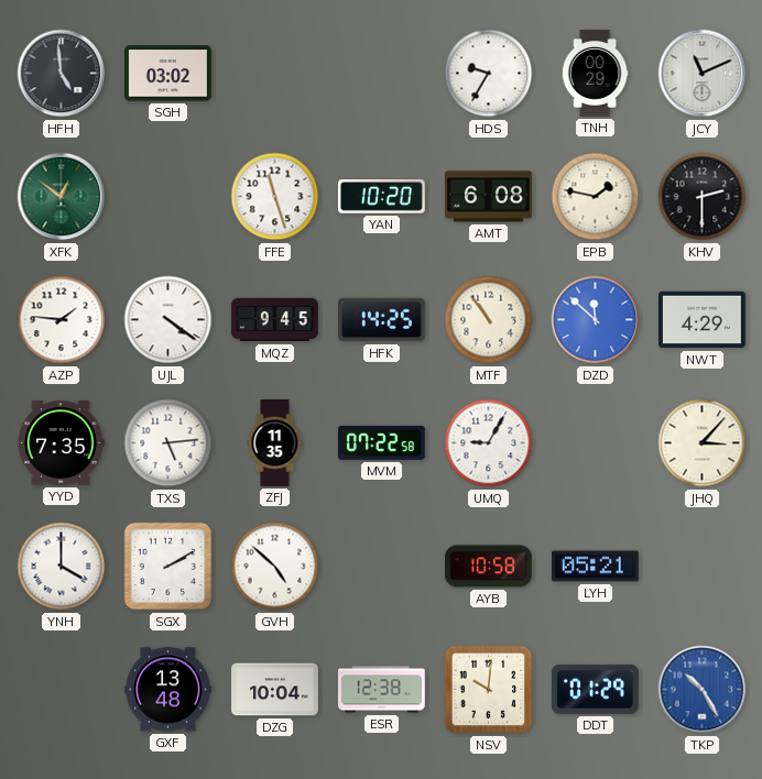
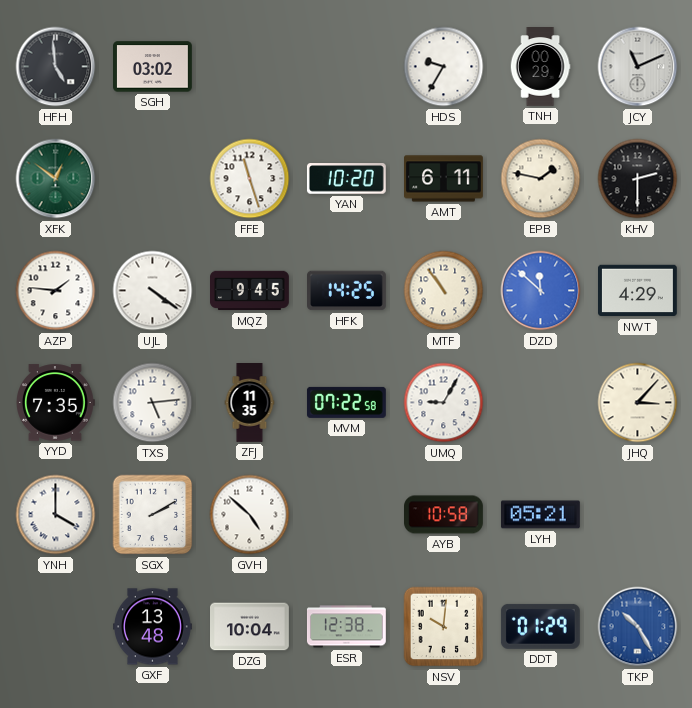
AMT: 6:08 -> 6:11
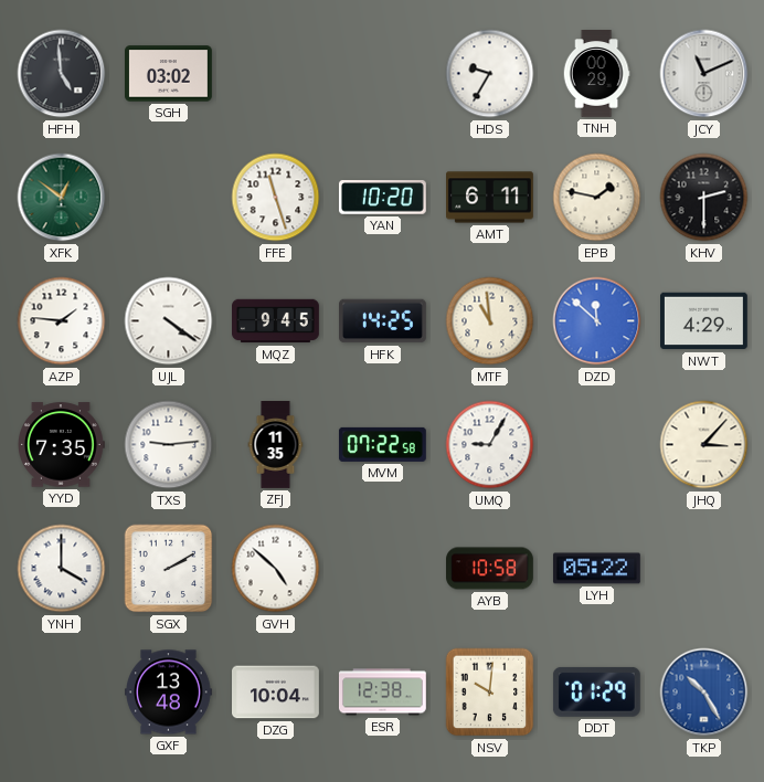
MTF: 10:54 -> 10:59
TXS: 5:14 -> 9:14
LYH: 05:21 -> 05:22
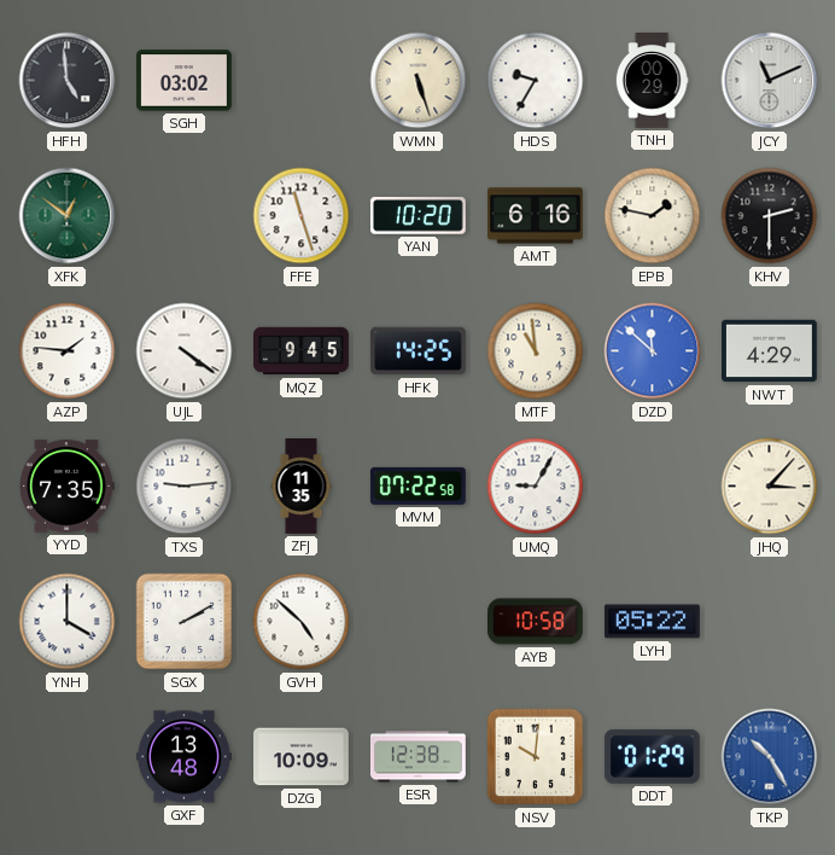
WMN: none -> 5:27
AMT: 6:11 -> 6:16
DZG: 10:04 -> 10:09
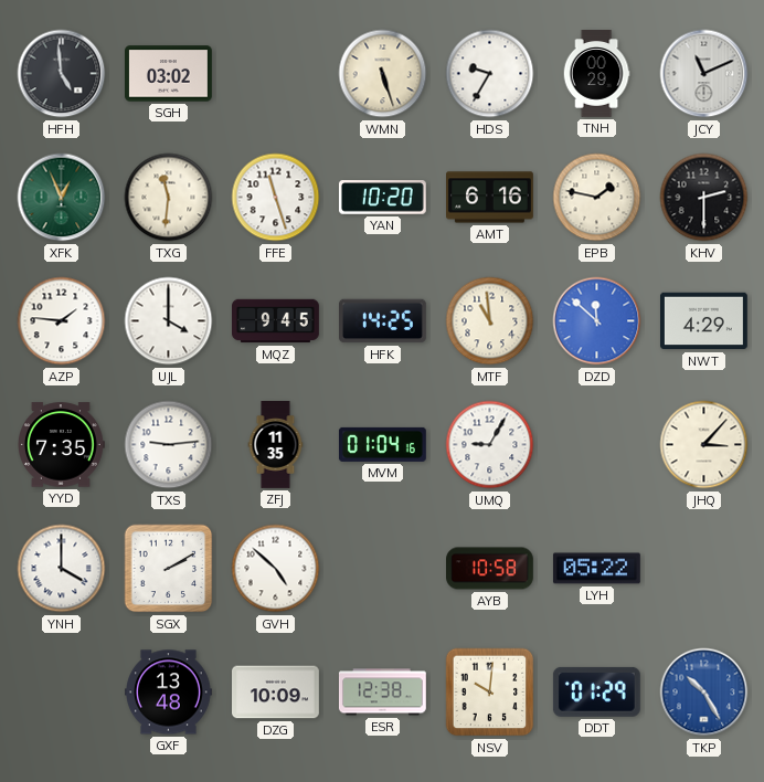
XFK: 12:51 -> 12:56
TXG: none -> 11:31
UJL: 4:21 -> 4:00
MVM: 07:22 -> 01:04
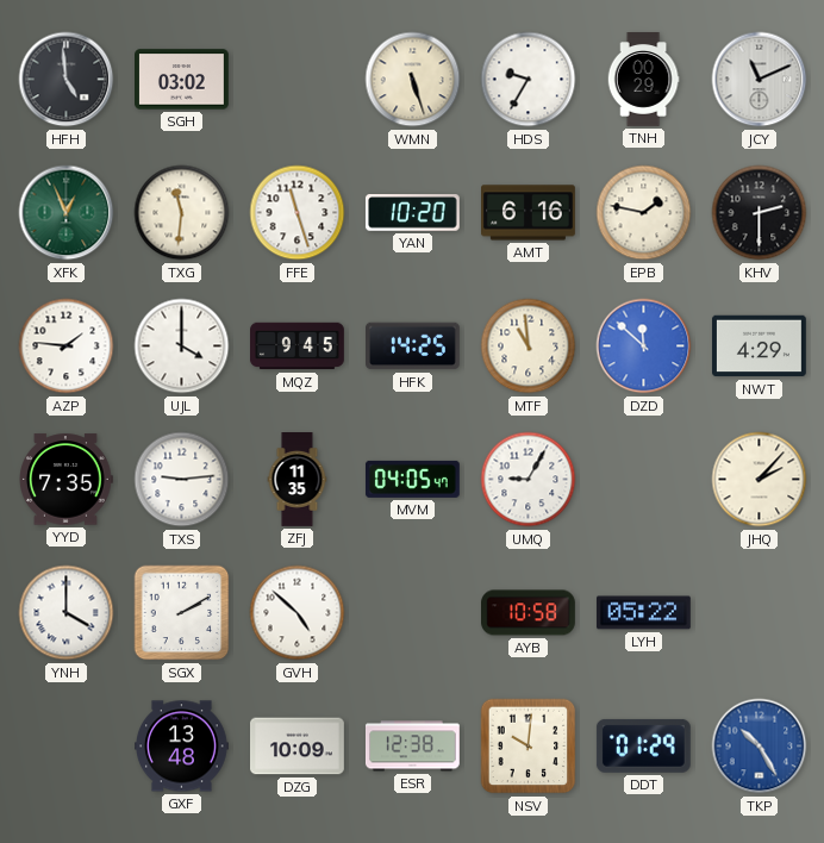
MVM: 01:04 -> 04:05
JHQ: 3:07 -> 2:07
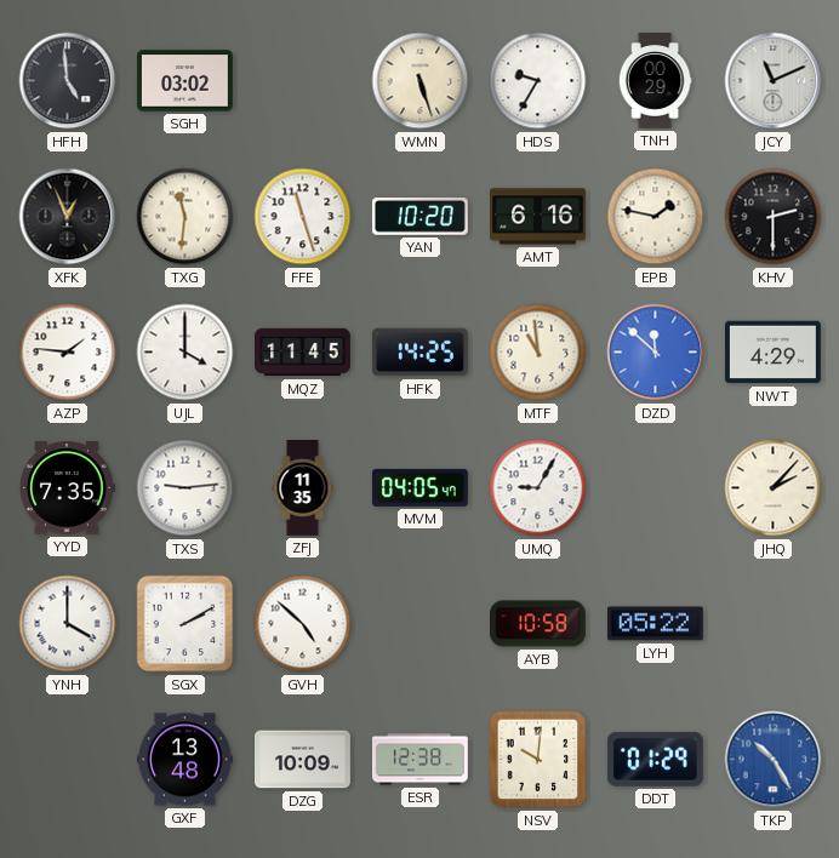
XFK dial: green -> black
MQZ: 9:45 -> 11:45
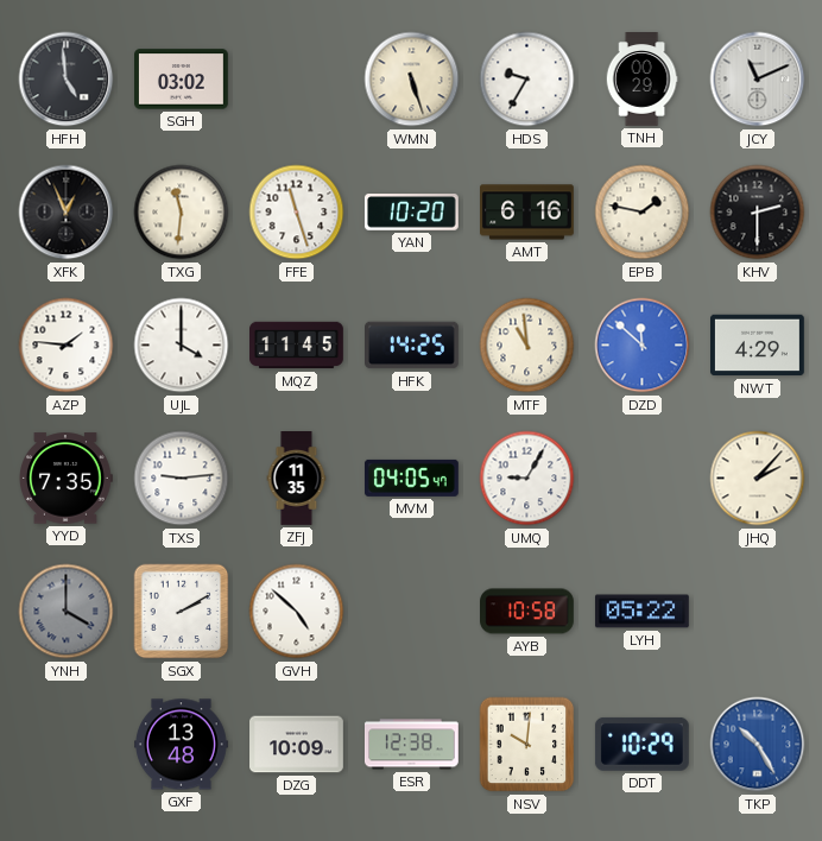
YNH dial: white -> grey
DDT: 01:29 -> 10:29
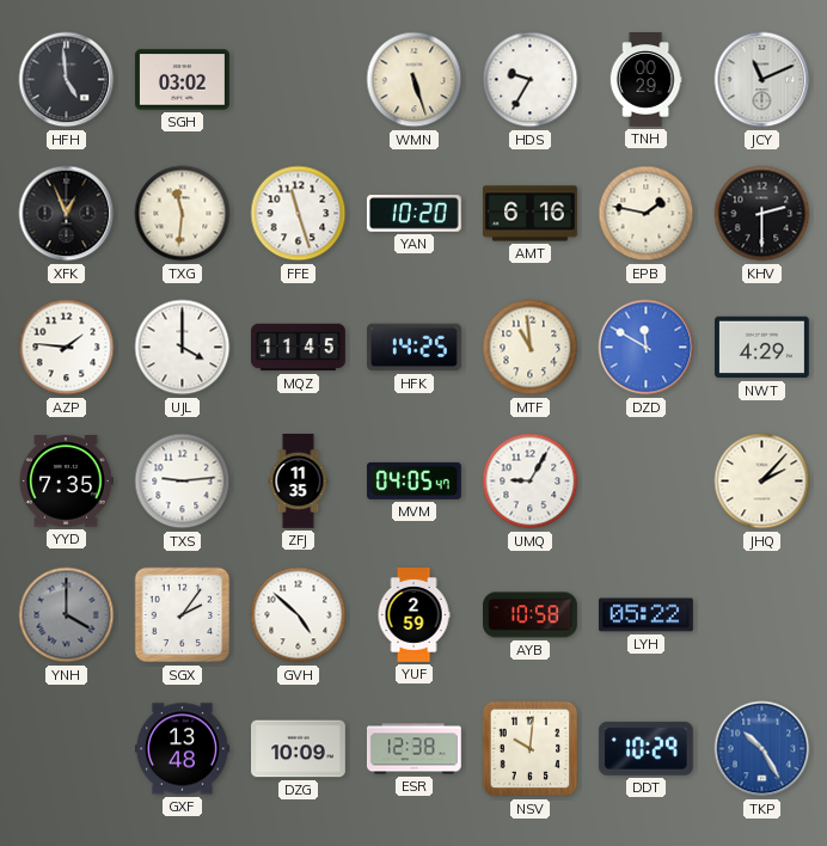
DZD: 11:52 -> 11:50
SGX: 2:10 -> 2:06
YUF: none -> 2:59
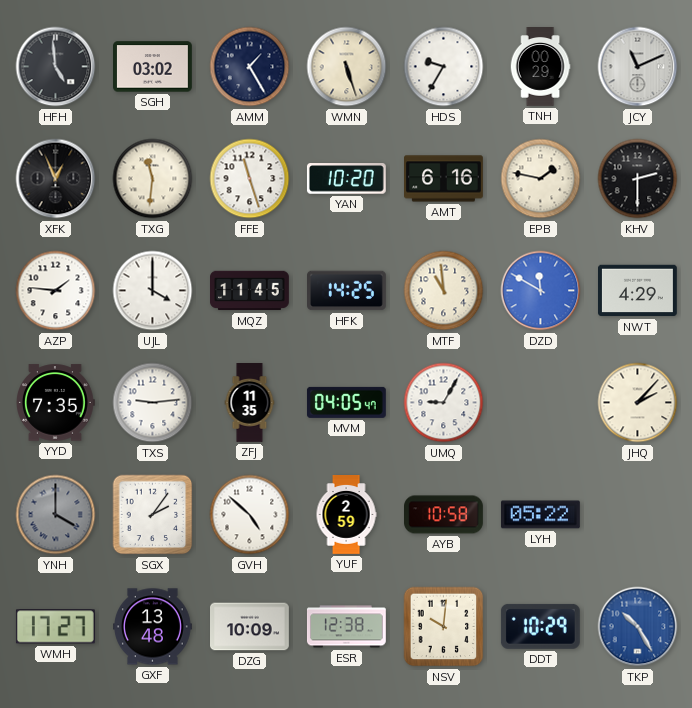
AMM: none -> 1:25
WMH: none -> 17:27
